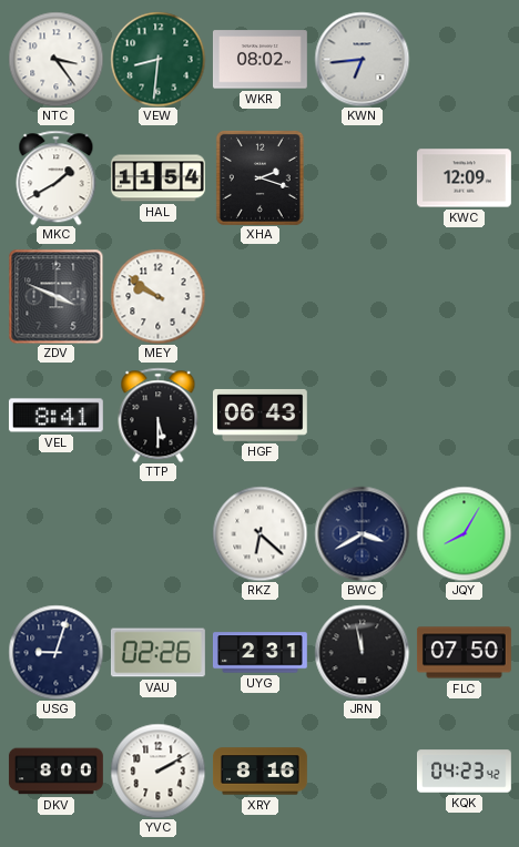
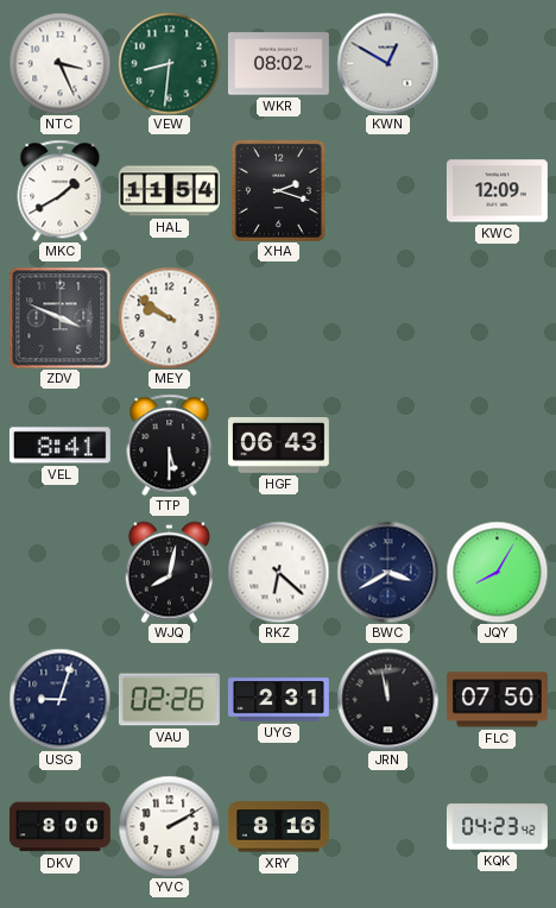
NTC: 3:24 -> 3:26
KWN: 6:44 -> 12:50
WJQ: none -> 8:02
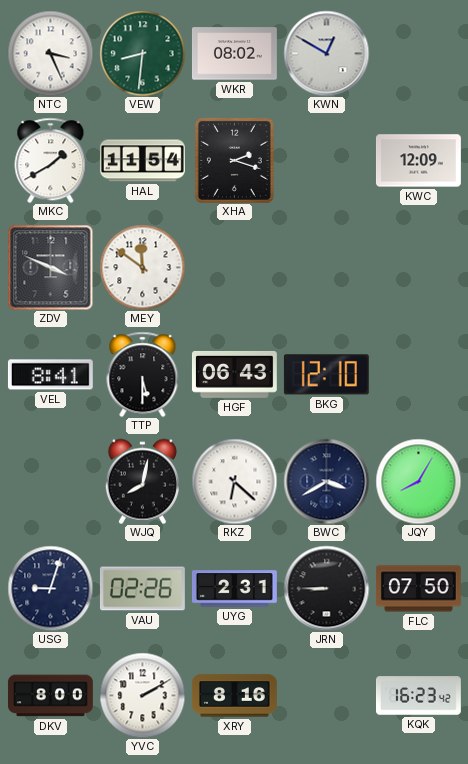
MEY: 9:51 -> 11:51
BKG: none -> 12:10
JRN: 11:58 -> 8:45
KQK: 04:23 -> 16:23
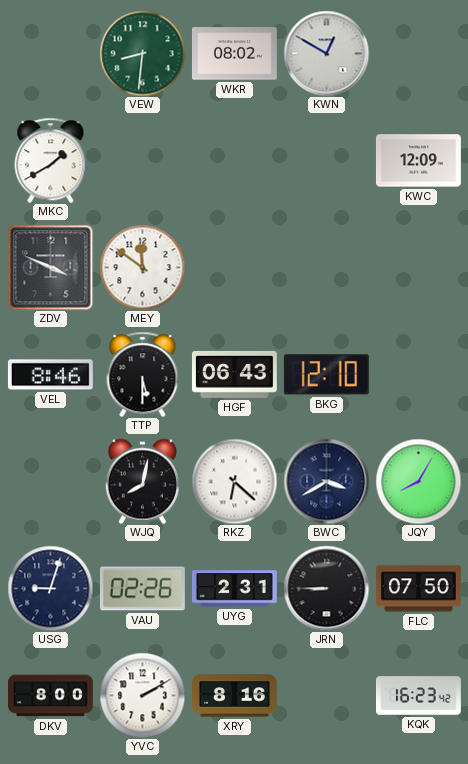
NTC: 3:26 -> none
HAL: 11:54 -> none
XHA: 2:18 -> none
VEL: 8:41 -> 8:46
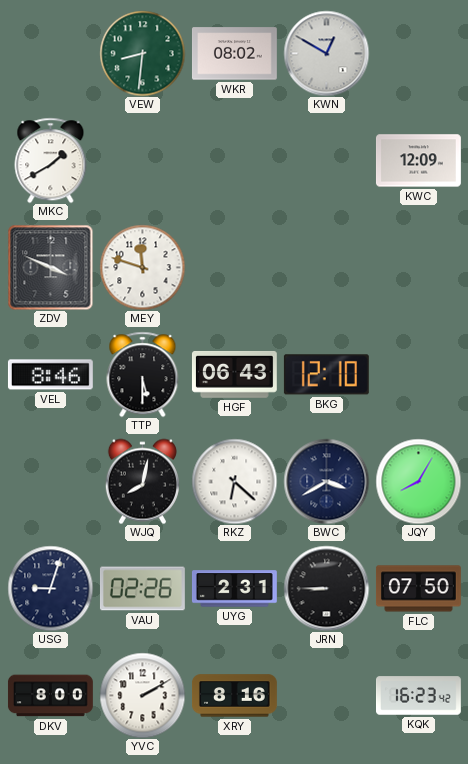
MEY: 11:51 -> 11:48
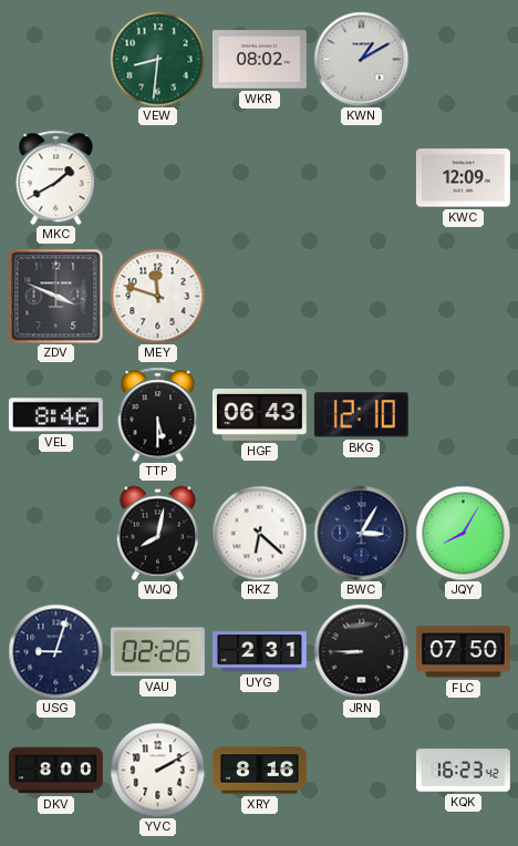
KWN: 12:50 -> 1:10
BWC: 3:40 -> 3:05
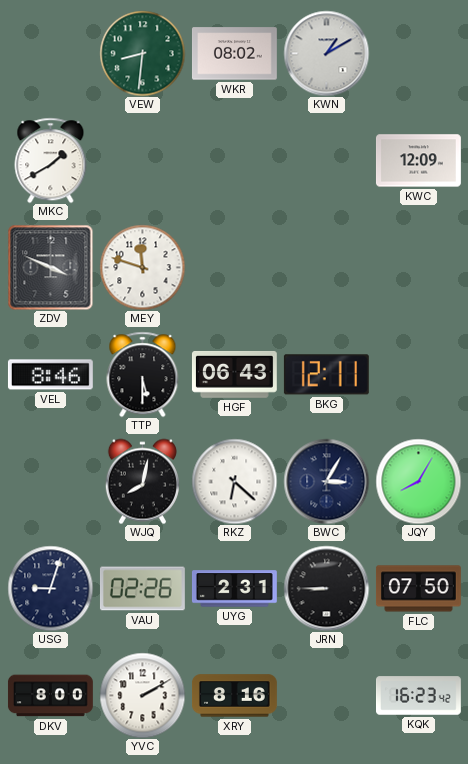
BKG: 12:10 -> 12:11
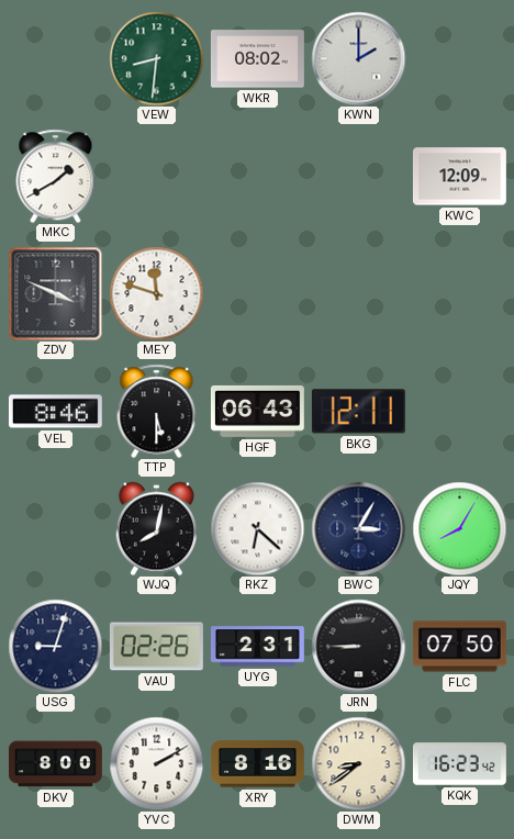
KWN: 1:10 -> 2:00
DWM: none -> 8:39
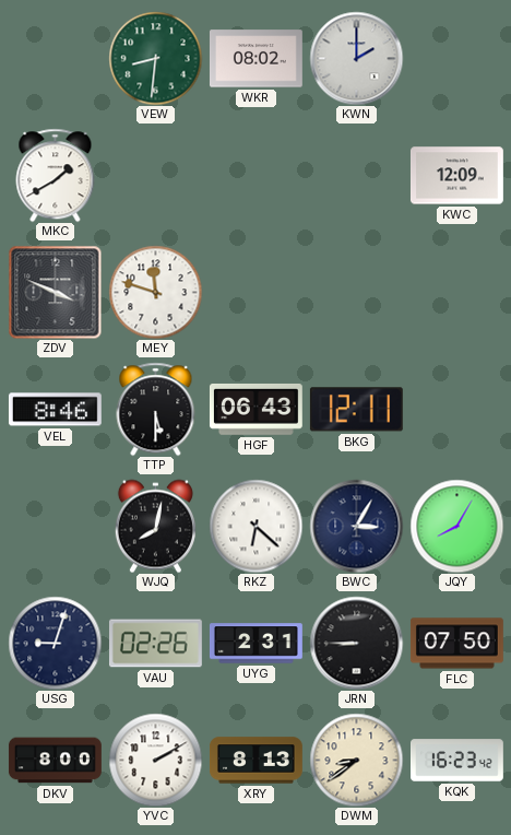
XRY: 8:16 -> 8:13
